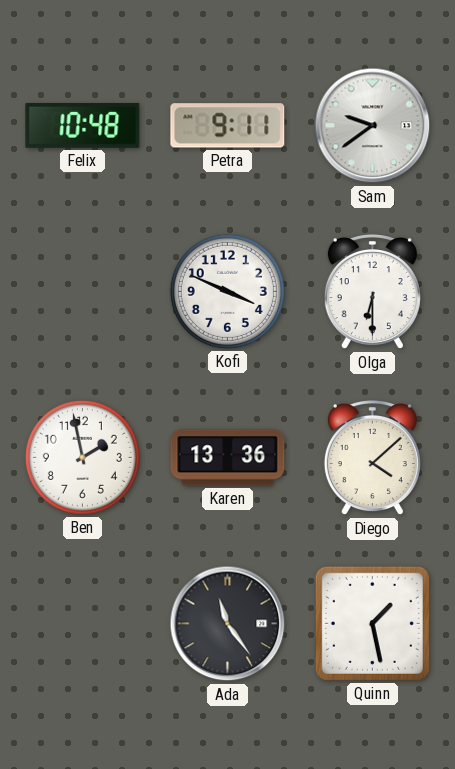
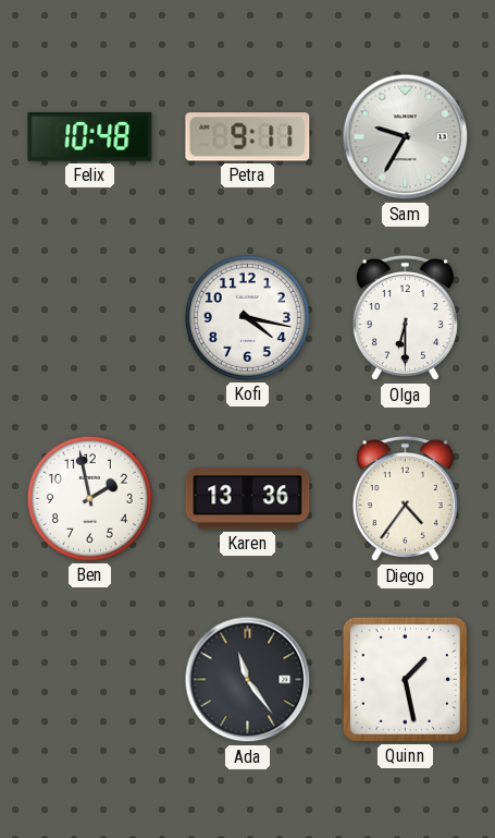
Sam: 9:39 -> 9:35
Kofi: 3:49 -> 4:17
Diego: 4:08 -> 4:36
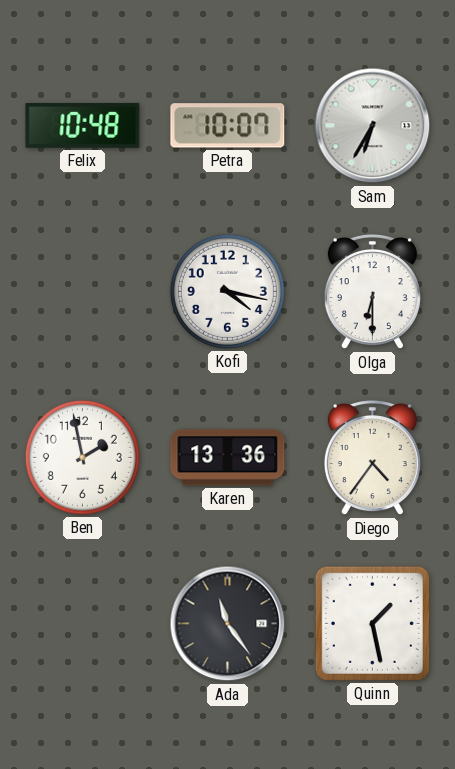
Petra: 9:11 -> 10:07
Sam: 9:35 -> 6:35
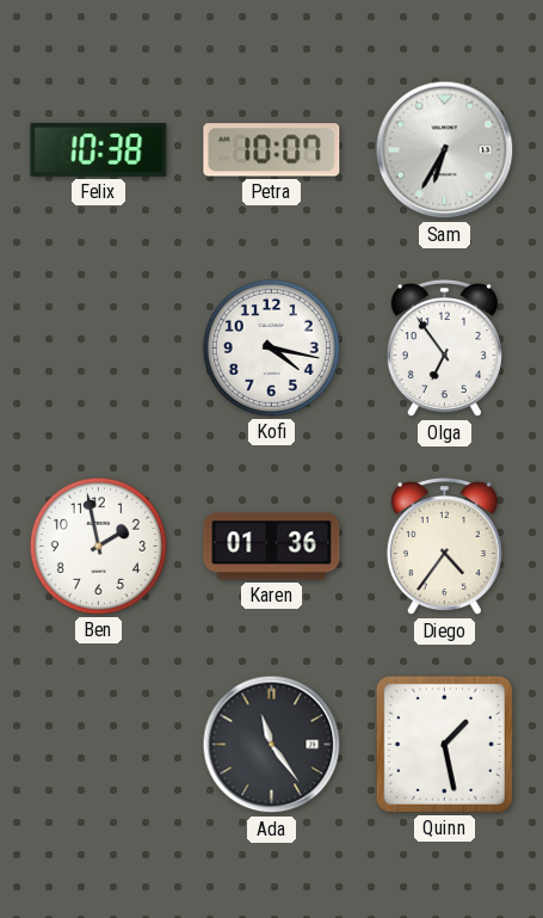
Felix: 10:48 -> 10:38
Olga: 6:30 -> 6:54
Karen: 13:36 -> 01:36
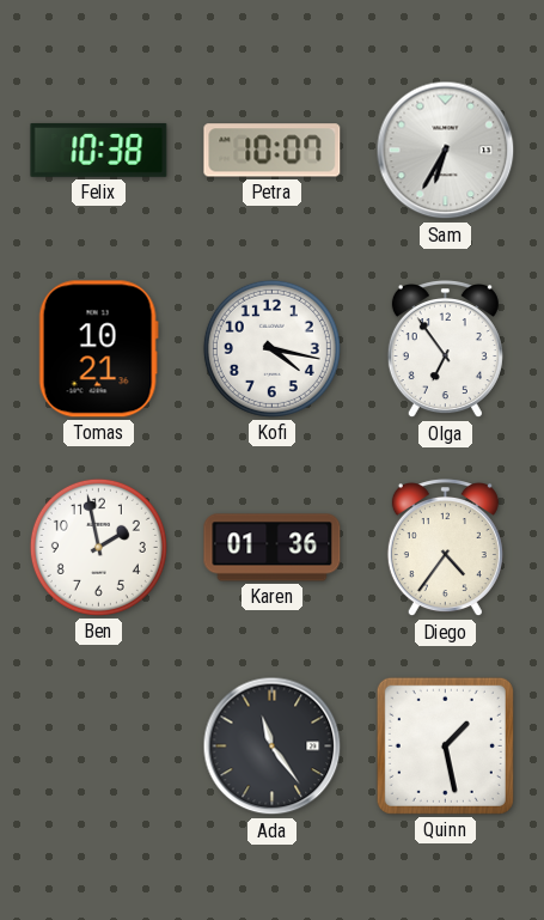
Tomas: none -> 10:21
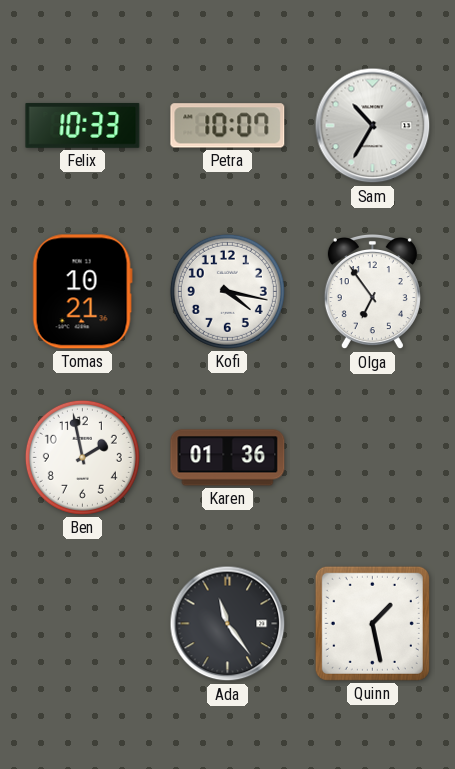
Felix: 10:38 -> 10:33
Sam: 6:35 -> 10:35
Diego: 4:36 -> none
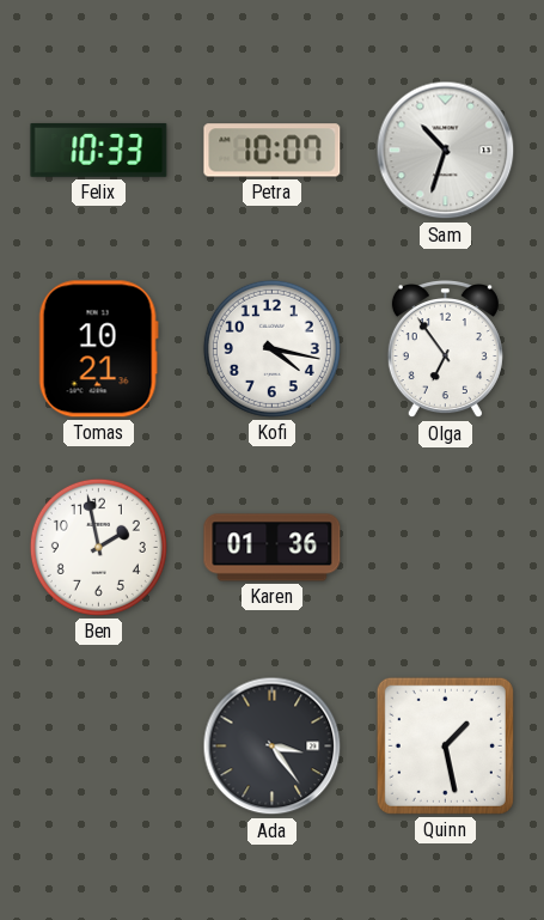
Sam: 10:35 -> 10:33
Ada: 11:24 -> 3:24
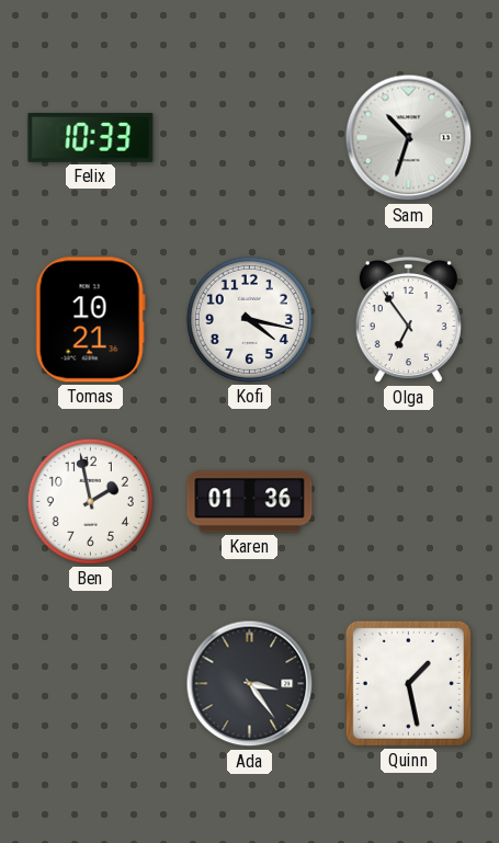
Petra: 10:07 -> none
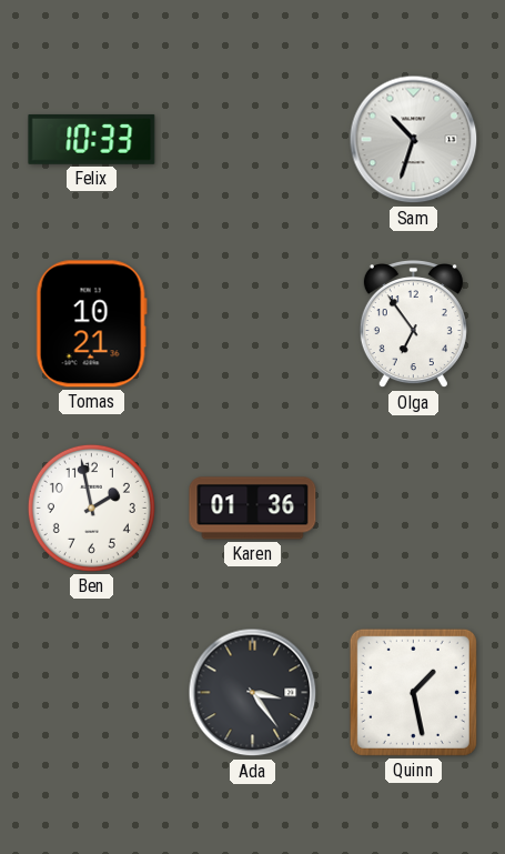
Kofi: 4:17 -> none
